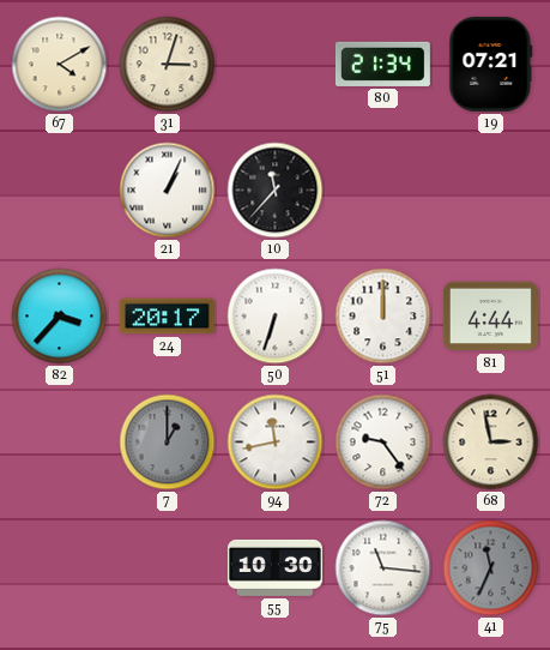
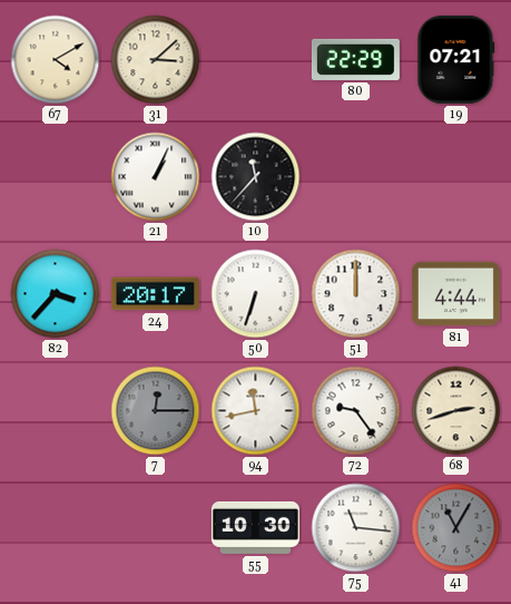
31: 3:03 -> 3:08
80: 21:34 -> 22:29
7: 1:00 -> 12:15
68: 2:58 -> 2:42
41: 11:34 -> 11:05
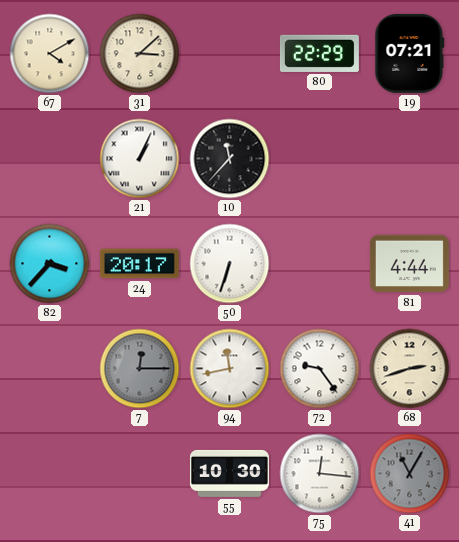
51: 12:00 -> none
75: 11:16 -> 12:16
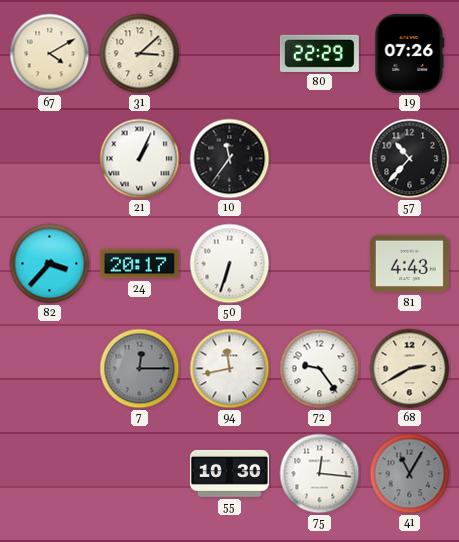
19: 07:21 -> 07:26
10: 11:37 -> 11:36
57: none -> 10:37
81: 4:44 -> 4:43
68: 2:42 -> 2:40
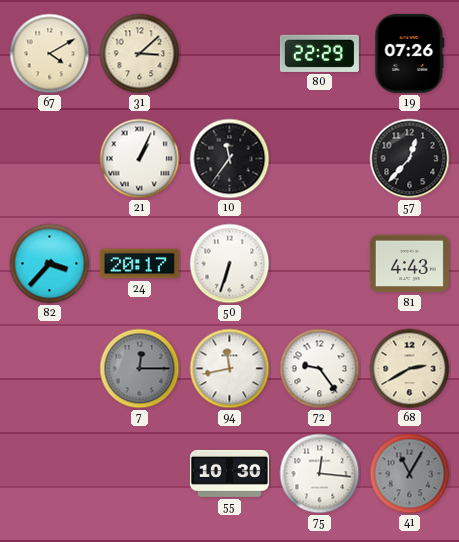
57: 10:37 -> 12:37
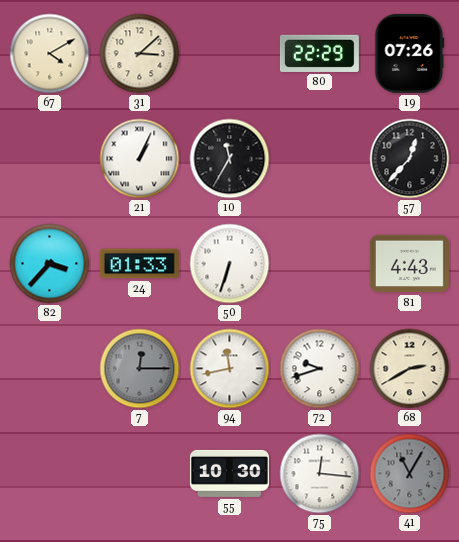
10: 11:36 -> 11:35
24: 20:17 -> 01:33
72: 9:24 -> 9:42
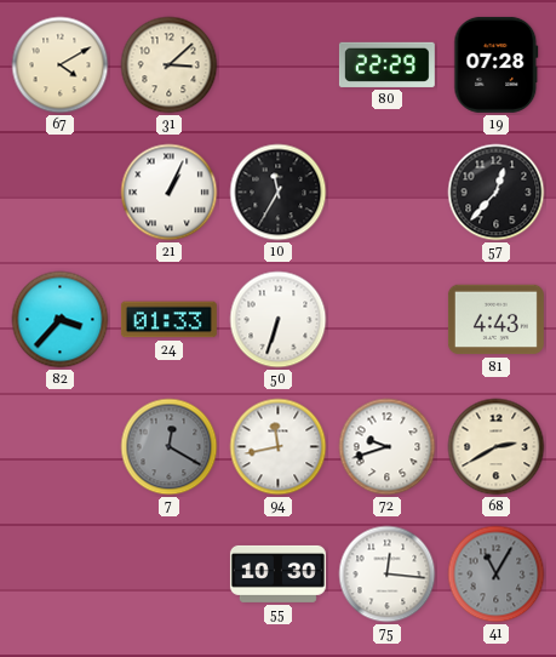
19: 07:26 -> 07:28
7: 12:15 -> 12:20
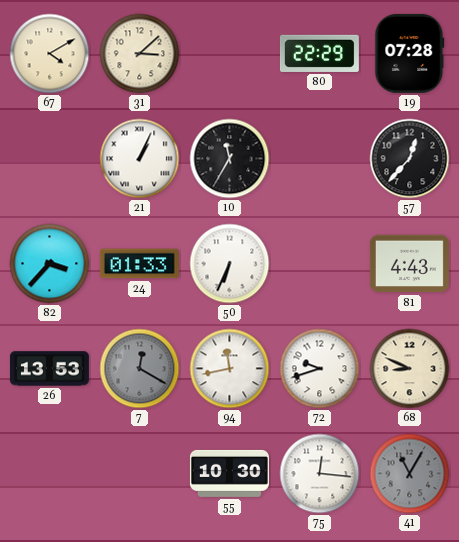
50: 6:33 -> 6:34
26: none -> 13:53
68: 2:40 -> 8:49
